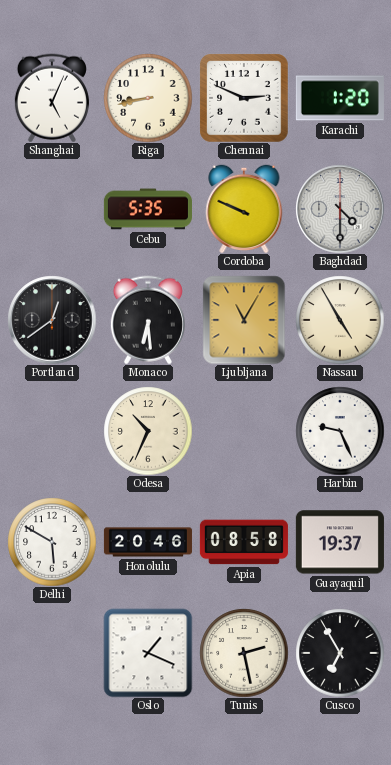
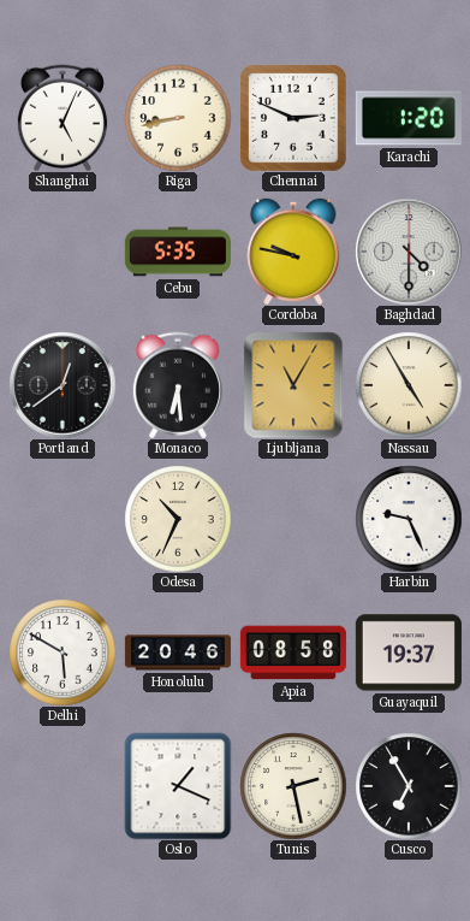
Cordoba: 9:49 -> 9:47
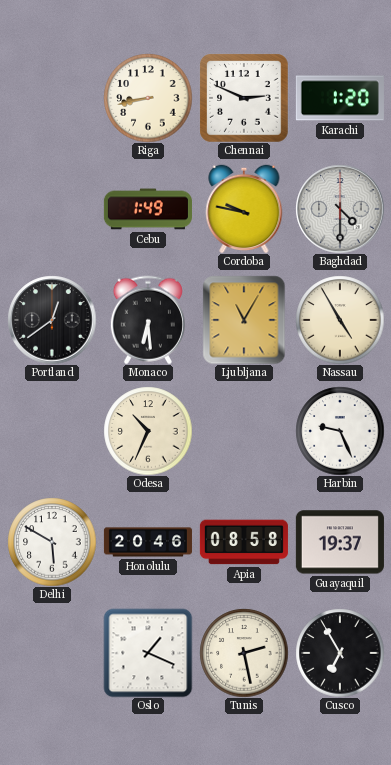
Shanghai: 5:04 -> none
Cebu: 5:35 -> 1:49
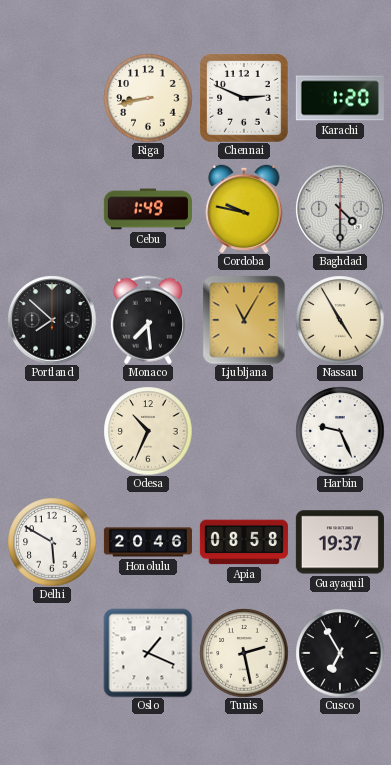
Portland: 12:39 -> 7:52
Monaco: 6:29 -> 7:29
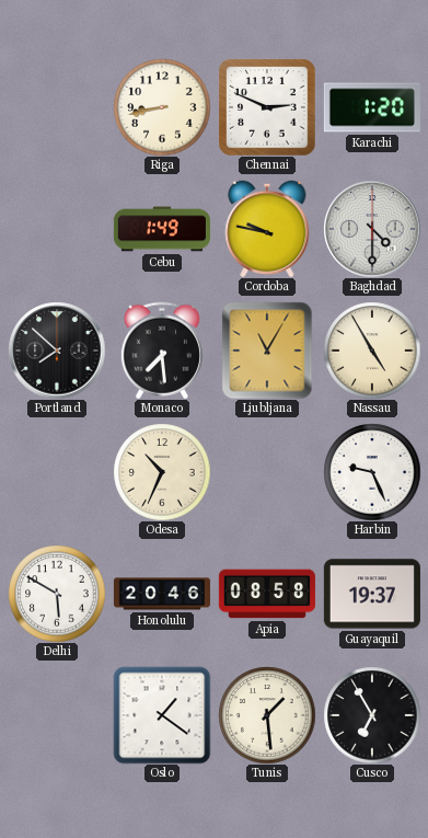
Oslo: 1:19 -> 1:21
Tunis: 2:28 -> 1:29
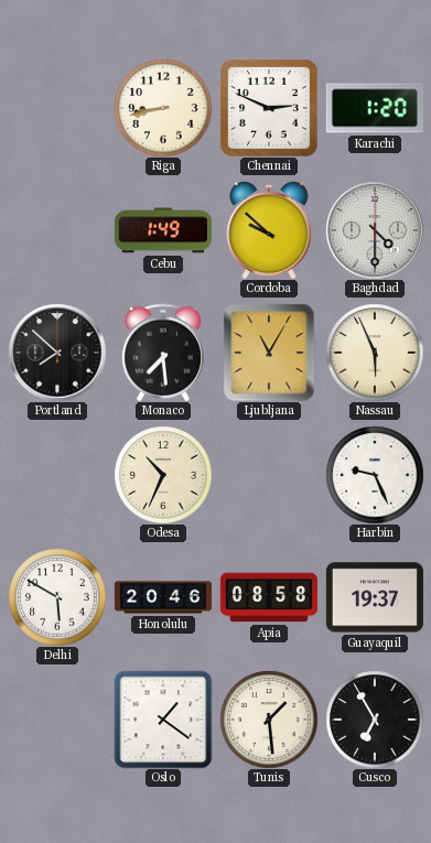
Cordoba: 9:47 -> 9:52
Nassau: 4:55 -> 5:56
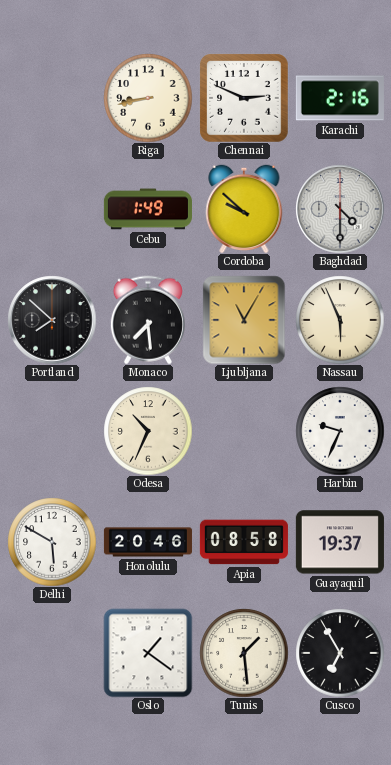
Karachi: 1:20 -> 2:16
Harbin: 9:26 -> 9:34
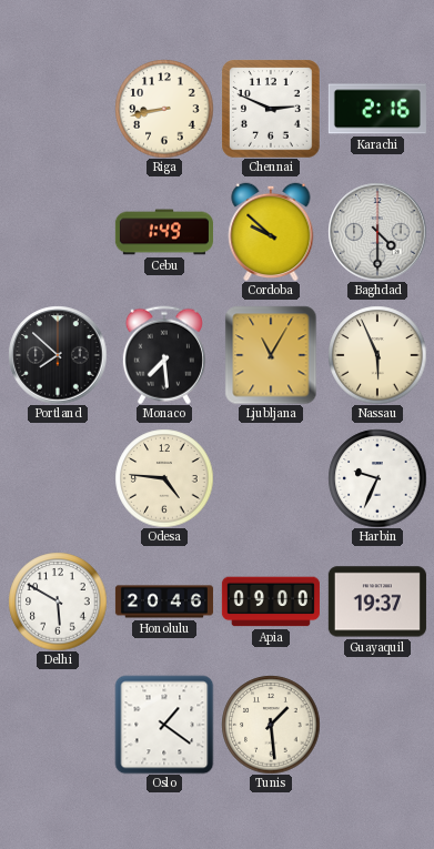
Odesa: 10:34 -> 4:46
Apia: 08:58 -> 09:00
Cusco: 6:55 -> none
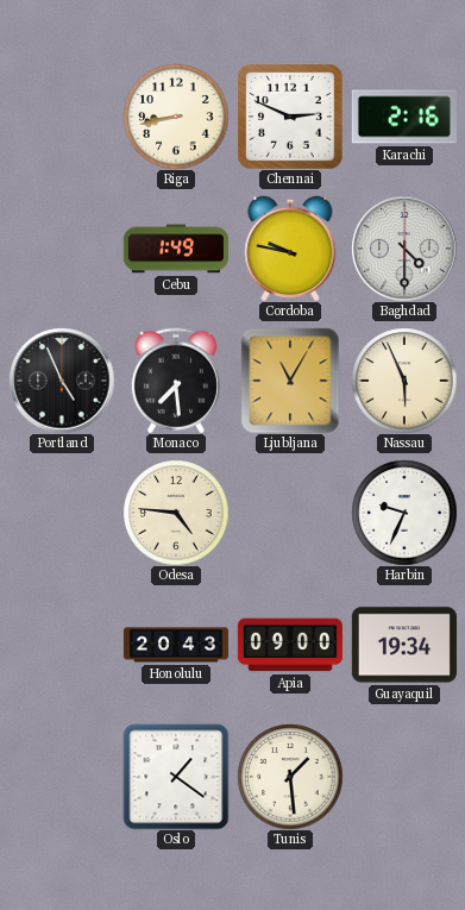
Cordoba: 9:52 -> 9:47
Portland: 7:52 -> 4:56
Delhi: 5:50 -> none
Honolulu: 20:46 -> 20:43
Guayaquil: 19:37 -> 19:34
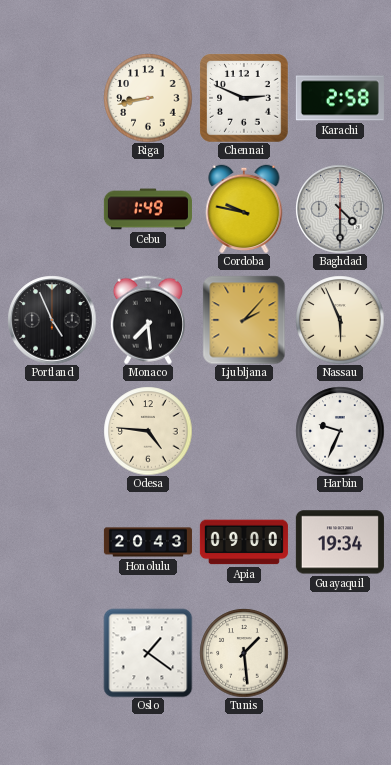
Karachi: 2:16 -> 2:58
Ljubljana: 11:05 -> 2:07
